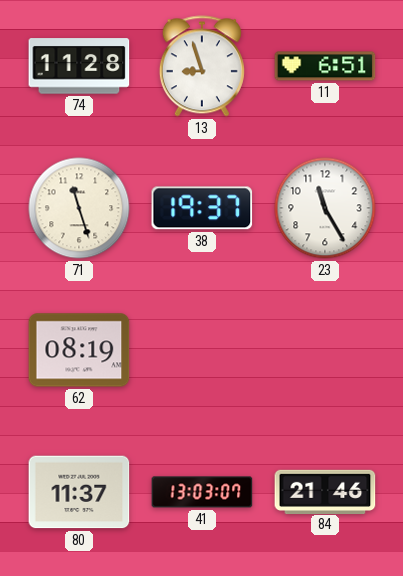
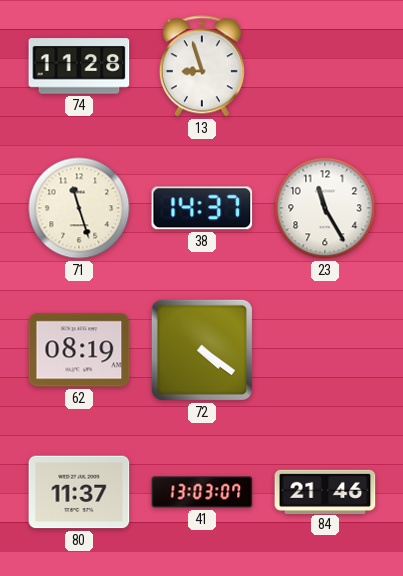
11: 6:51 -> none
38: 19:37 -> 14:37
72: none -> 4:21
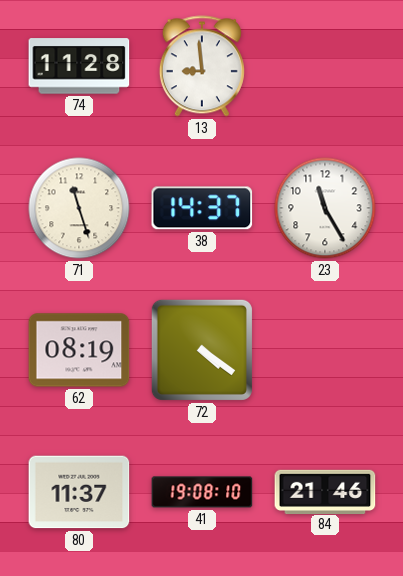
13: 8:57 -> 8:59
41: 13:03 -> 19:08
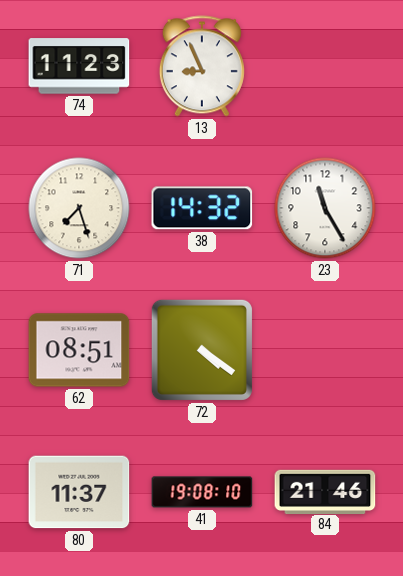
74: 11:28 -> 11:23
13: 8:59 -> 8:56
71: 11:27 -> 7:27
38: 14:37 -> 14:32
62: 08:19 -> 08:51
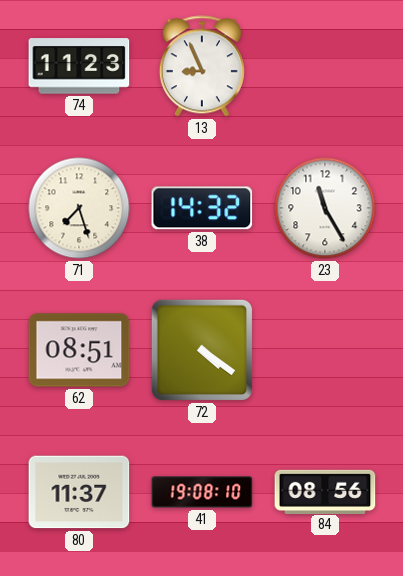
84: 21:46 -> 08:56
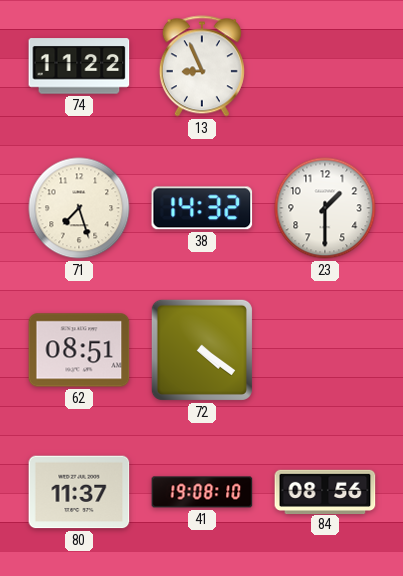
74: 11:23 -> 11:22
23: 11:25 -> 1:30
